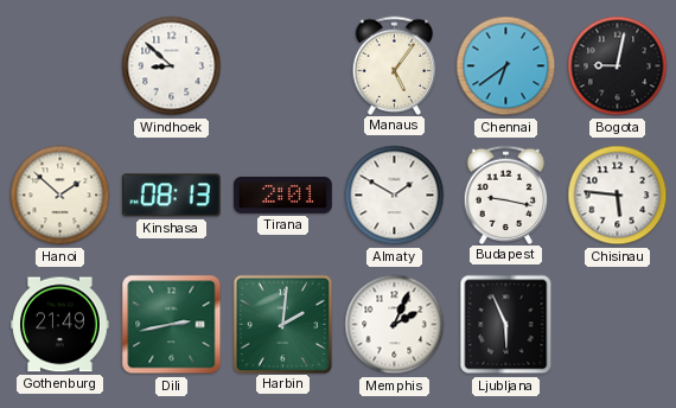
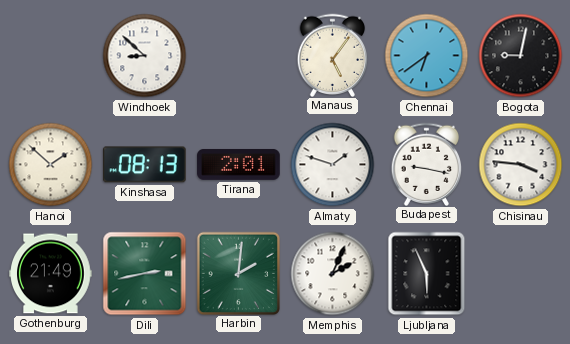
Almaty: 1:50 -> 1:48
Chisinau: 5:46 -> 3:46
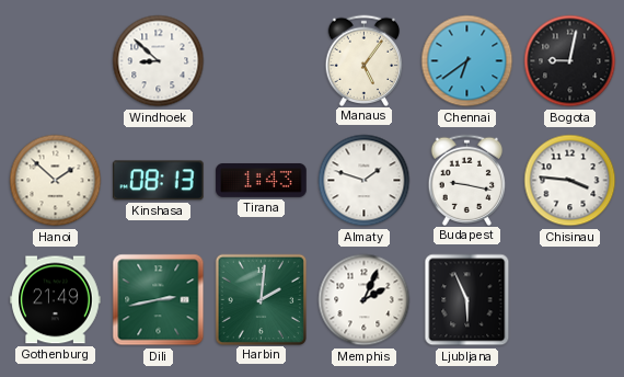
Tirana: 2:01 -> 1:43
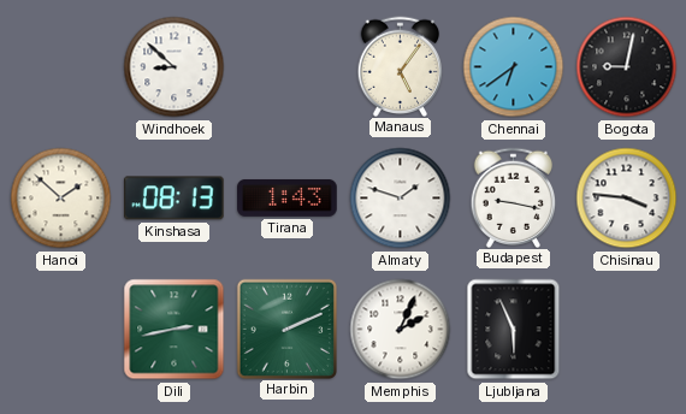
Gothenburg: 21:49 -> none
Harbin: 2:01 -> 2:11
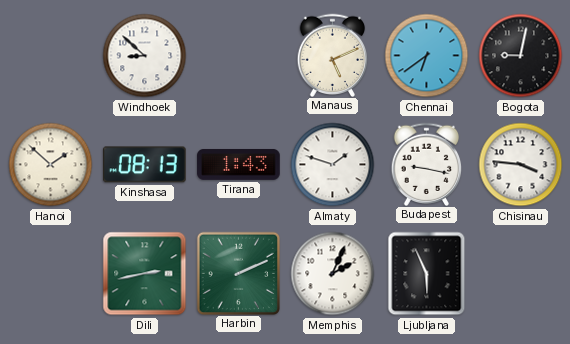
Manaus: 5:06 -> 5:11
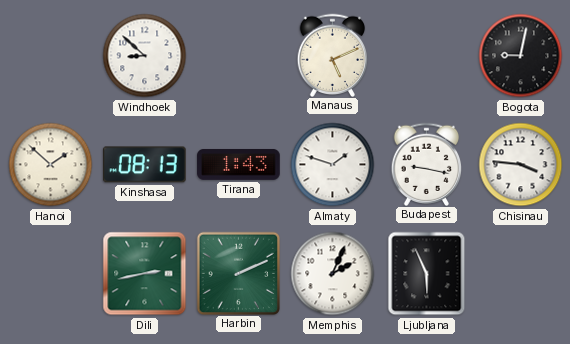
Chennai: 6:39 -> none
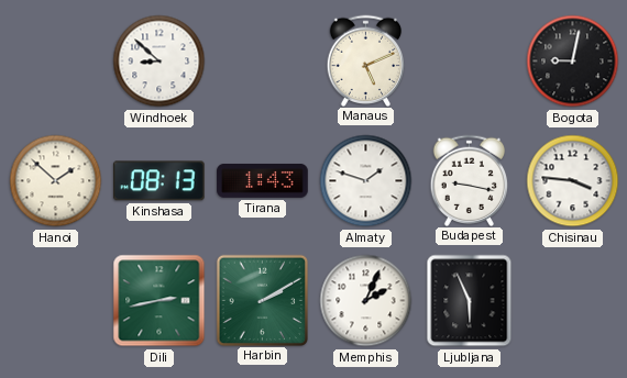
Harbin: 2:11 -> 2:10
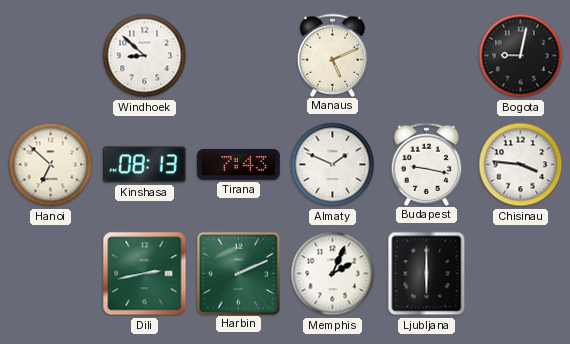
Hanoi: 1:52 -> 6:52
Tirana: 1:43 -> 7:43
Almaty: 1:48 -> 1:49
Harbin: 2:10 -> 2:11
Ljubljana: 5:56 -> 6:00
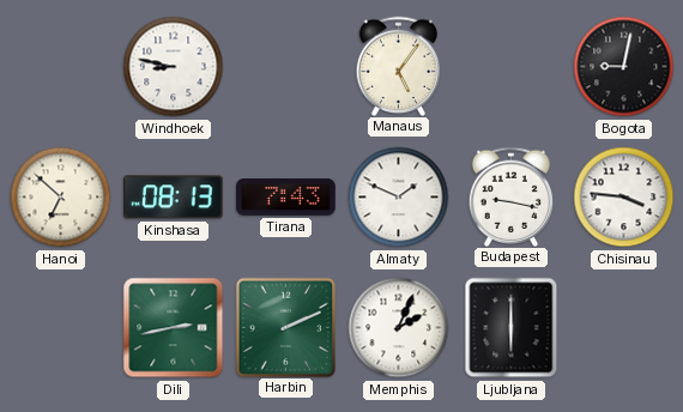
Windhoek: 8:52 -> 8:47
Manaus: 5:11 -> 5:06
